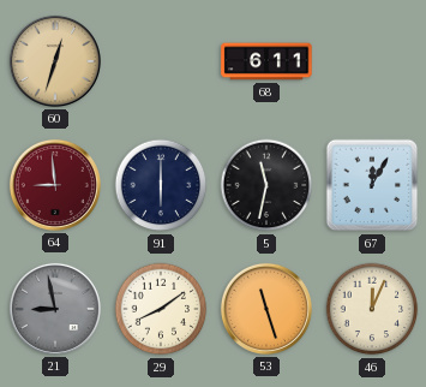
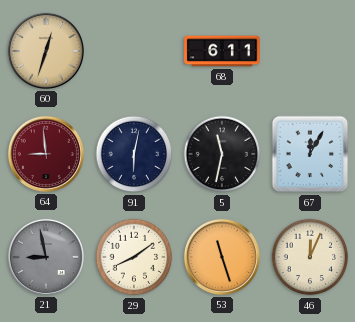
91: 6:00 -> 6:02
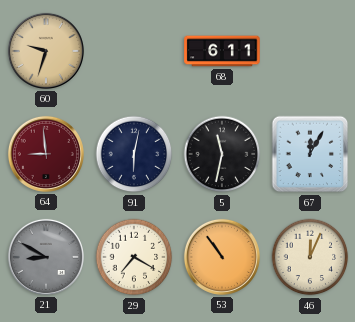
60: 12:33 -> 9:33
21: 8:58 -> 8:50
29: 8:09 -> 7:20
53: 11:27 -> 10:54
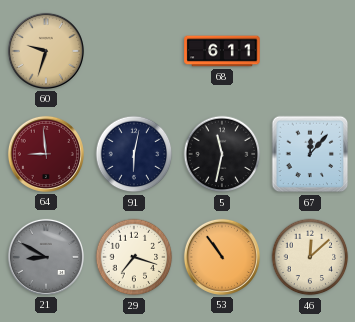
67: 12:05 -> 12:07
29: 7:20 -> 7:18
46: 12:04 -> 12:08
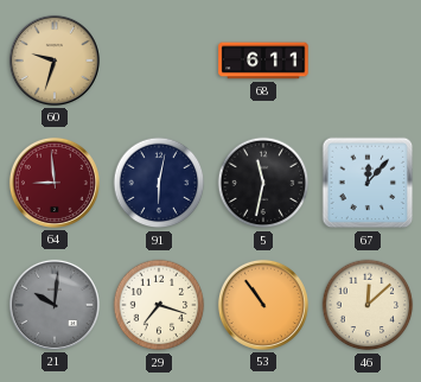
21: 8:50 -> 10:01
